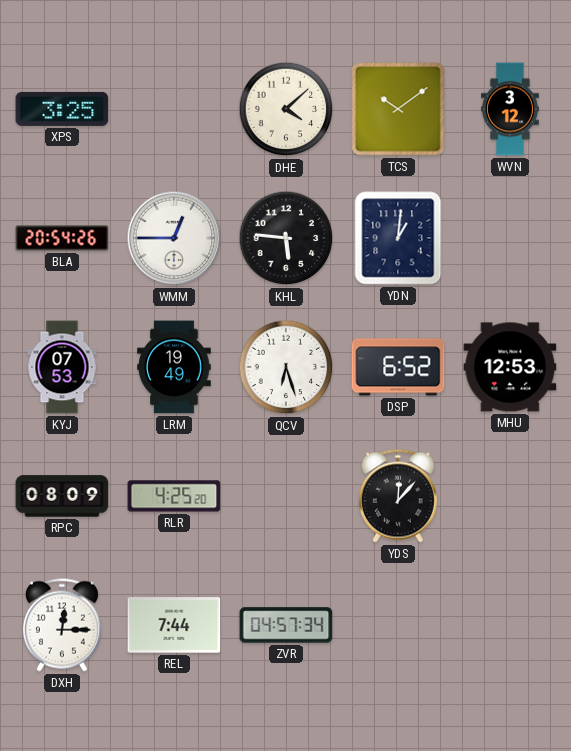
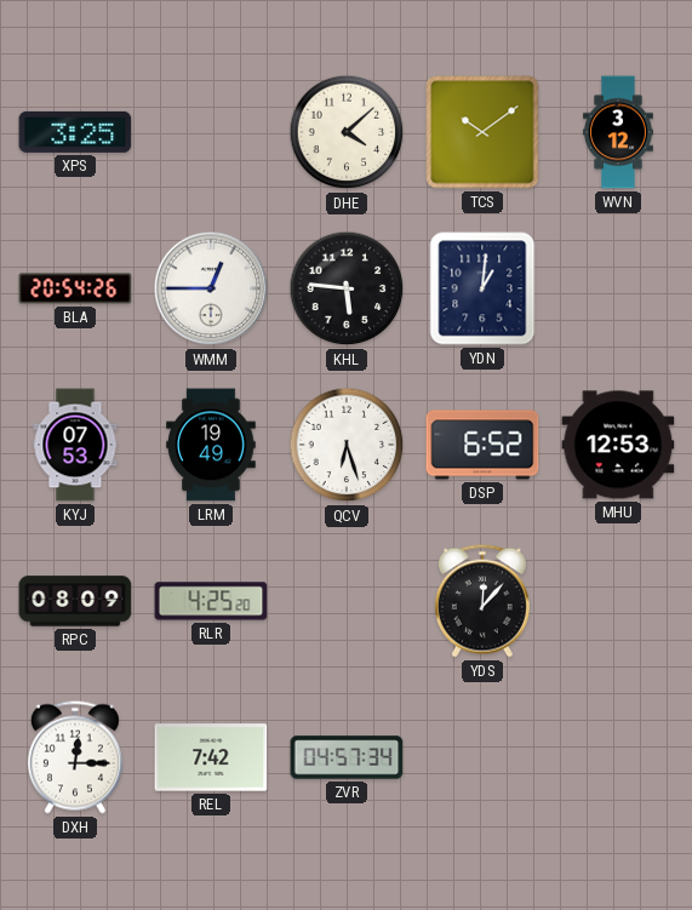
REL: 7:44 -> 7:42
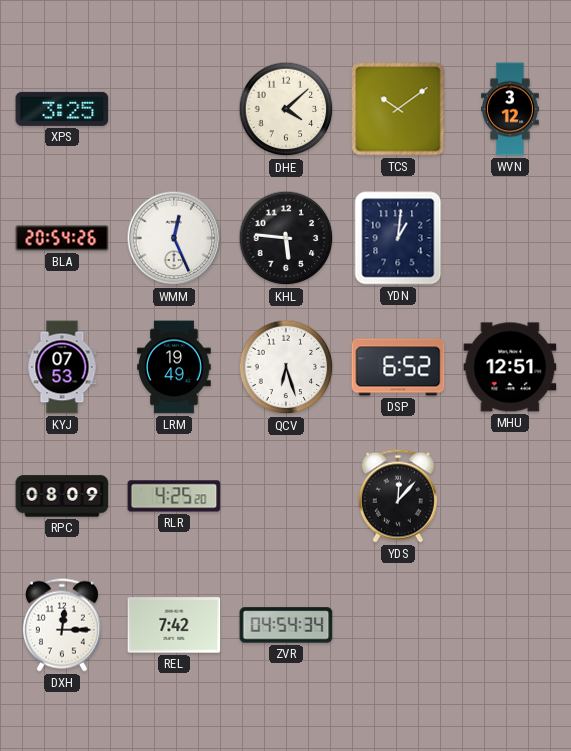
WMM: 12:45 -> 12:26
MHU: 12:53 -> 12:51
ZVR: 04:57 -> 04:54
